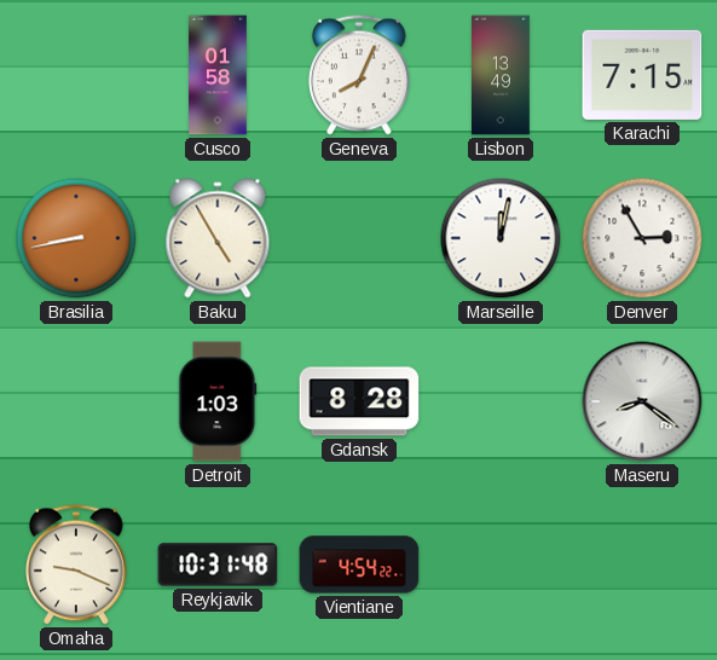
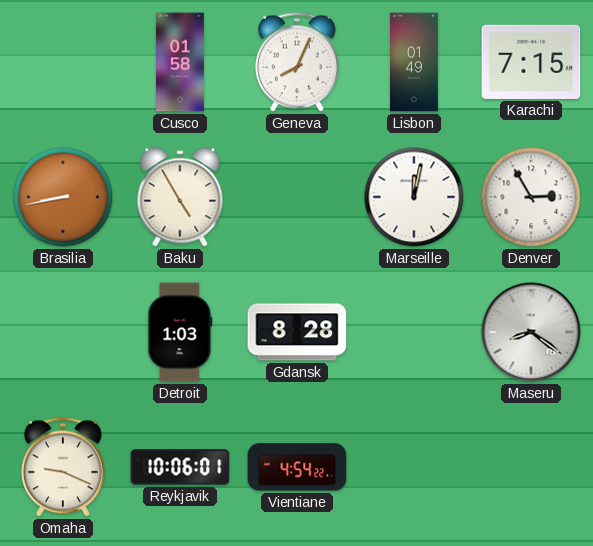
Lisbon: 13:49 -> 01:49
Reykjavik: 10:31 -> 10:06
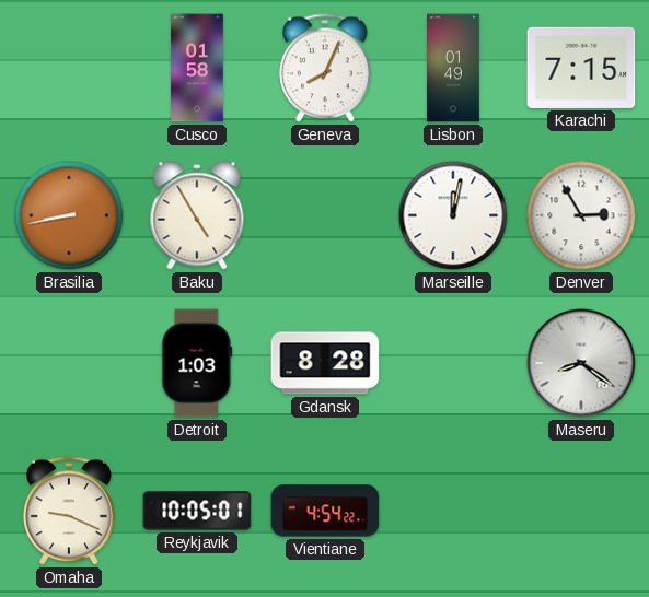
Reykjavik: 10:06 -> 10:05
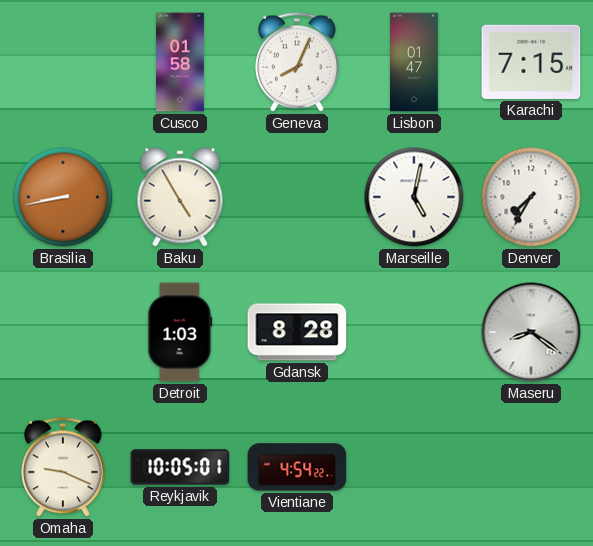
Lisbon: 01:49 -> 01:47
Marseille: 12:02 -> 5:02
Denver: 2:55 -> 7:35
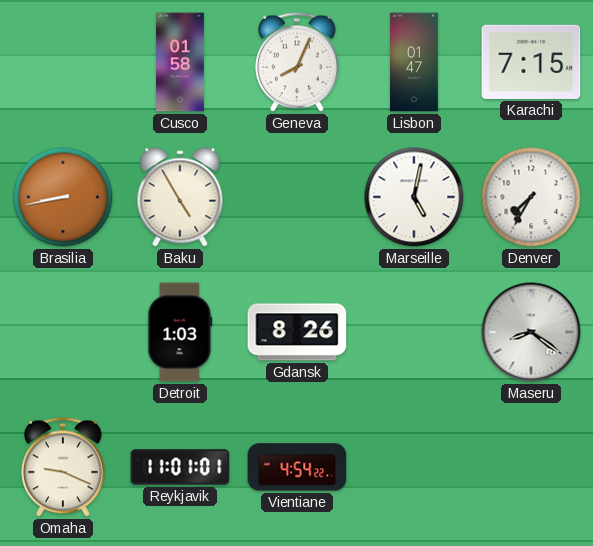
Gdansk: 8:28 -> 8:26
Reykjavik: 10:05 -> 11:01
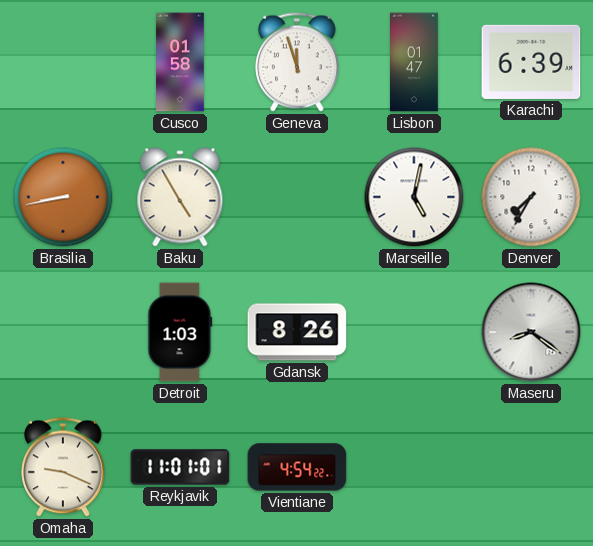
Geneva: 8:04 -> 11:57
Karachi: 7:15 -> 6:39
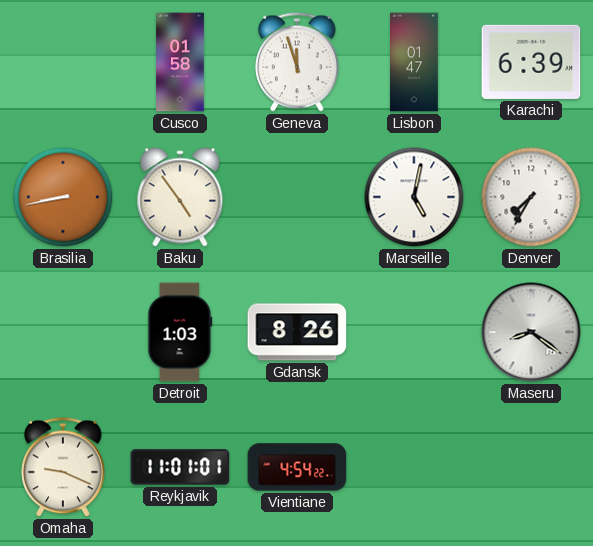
Baku: 4:55 -> 4:54
